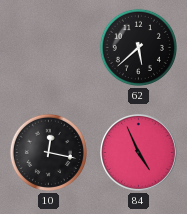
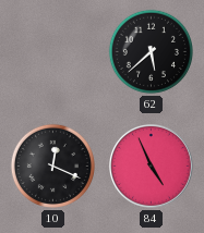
10: 12:17 -> 12:19
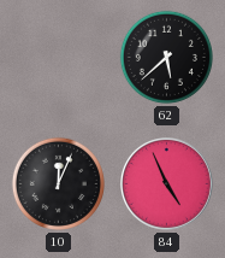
10: 12:19 -> 12:04
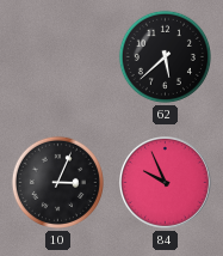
10: 12:04 -> 3:04
84: 4:56 -> 9:56
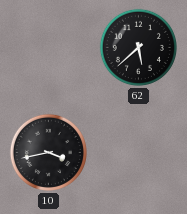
10: 3:04 -> 3:43
84: 9:56 -> none
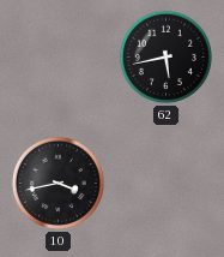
62: 5:38 -> 5:43
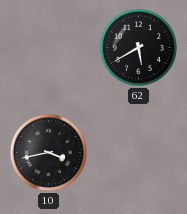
62: 5:43 -> 5:40
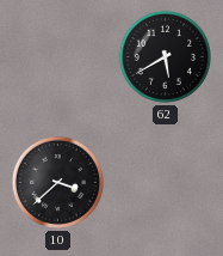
10: 3:43 -> 3:38
